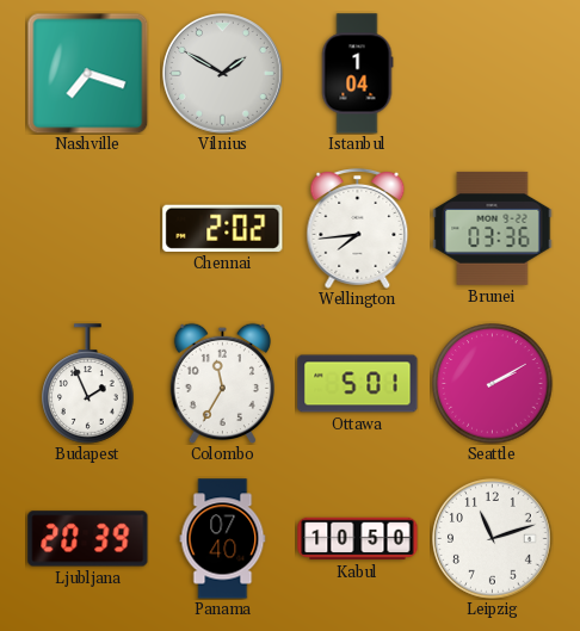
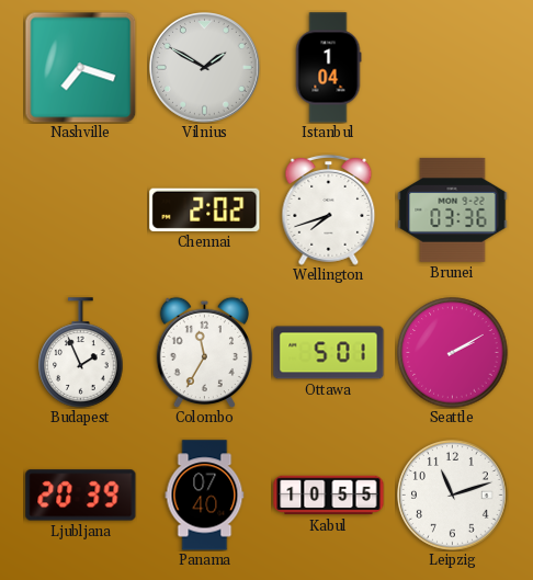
Wellington: 7:44 -> 7:42
Kabul: 10:50 -> 10:55
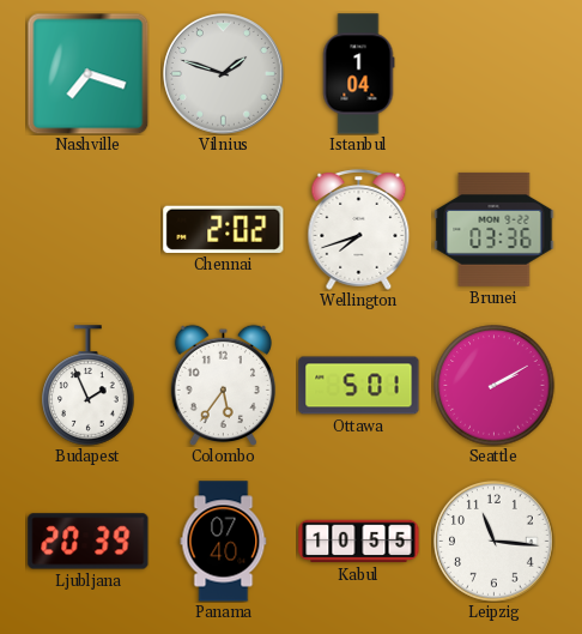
Vilnius: 1:50 -> 1:48
Colombo: 11:35 -> 5:36
Leipzig: 11:12 -> 11:16
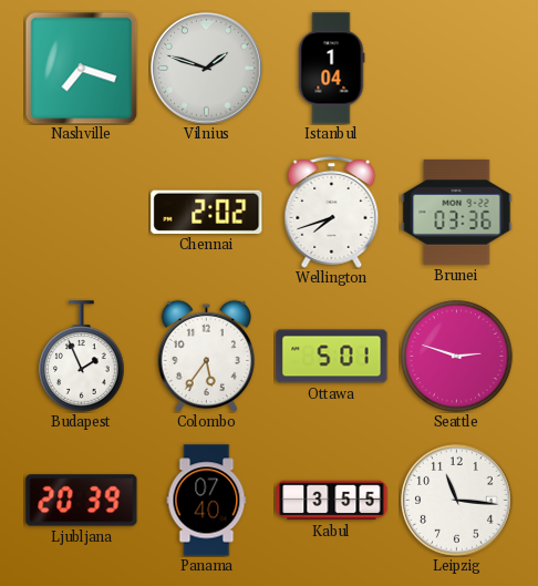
Seattle: 2:10 -> 2:48
Kabul: 10:55 -> 3:55
